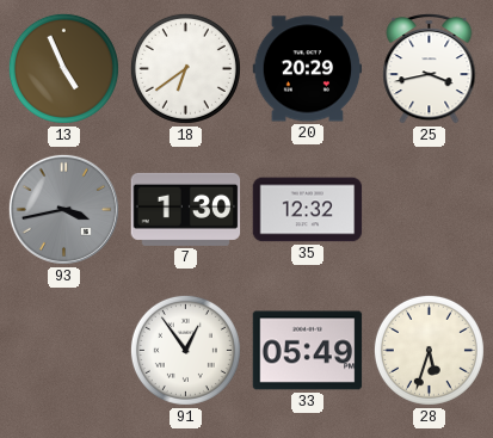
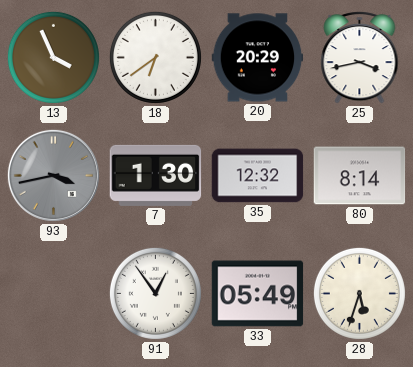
13: 4:56 -> 3:56
80: none -> 8:14
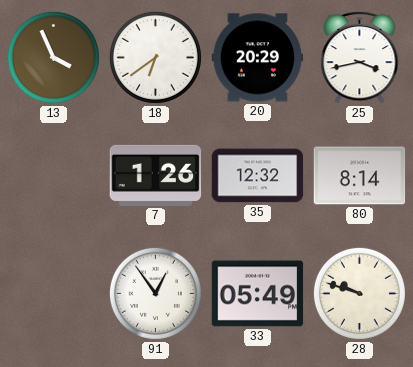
93: 3:43 -> none
7: 1:30 -> 1:26
28: 5:33 -> 9:48
